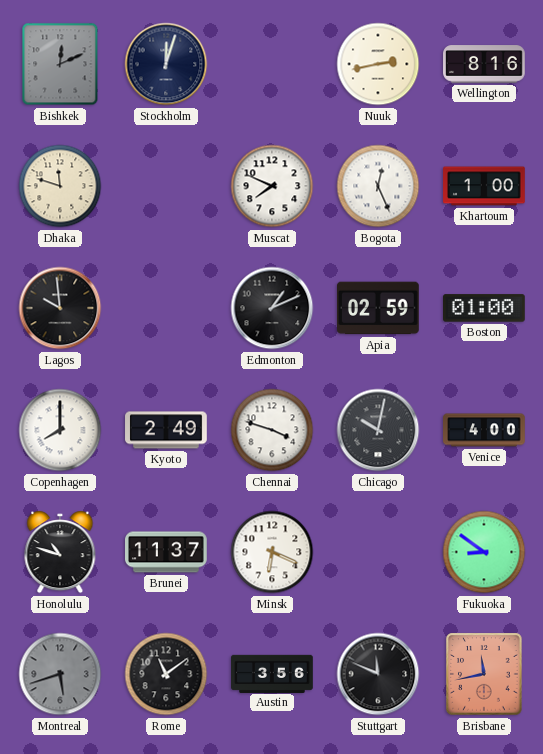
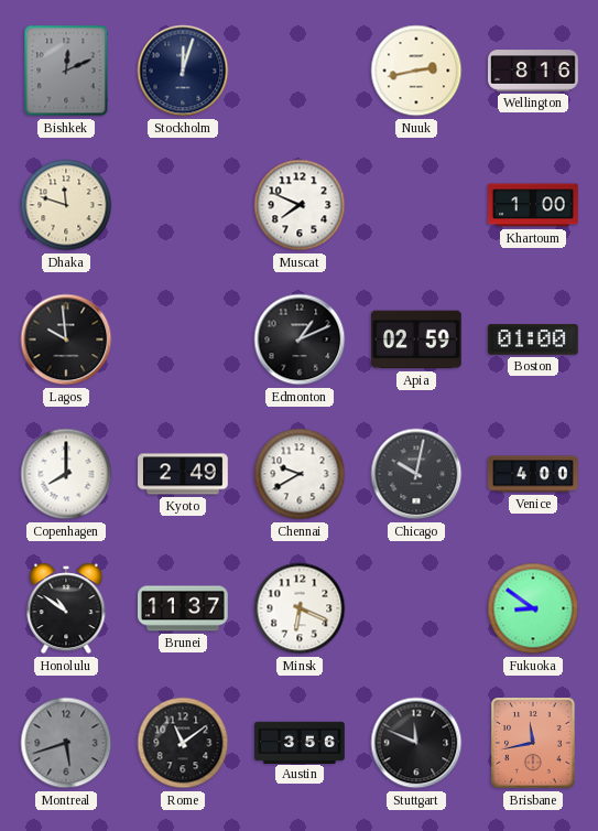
Bogota: 12:26 -> none
Chennai: 3:48 -> 9:40
Honolulu: 10:48 -> 10:51
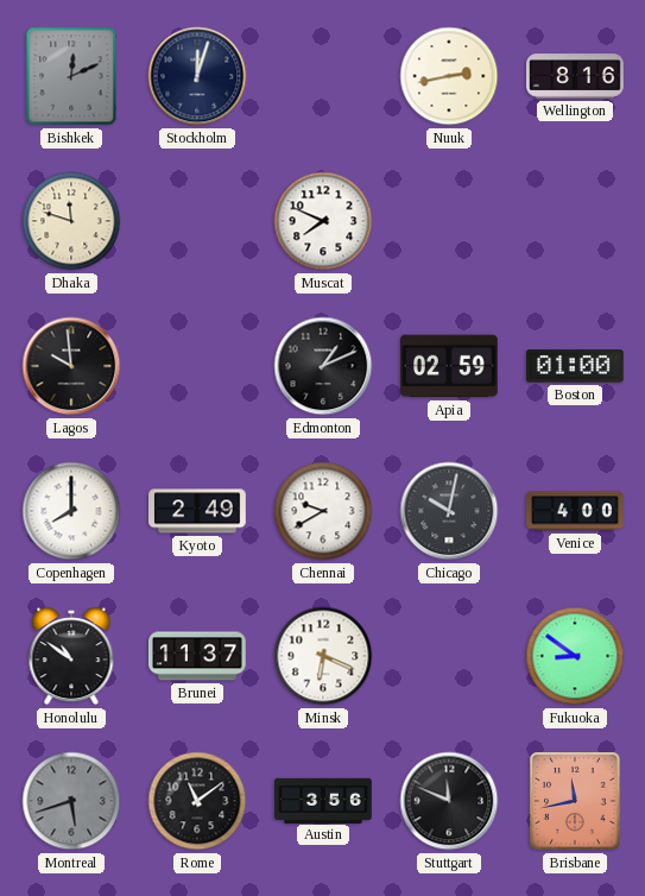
Khartoum: 1:00 -> none
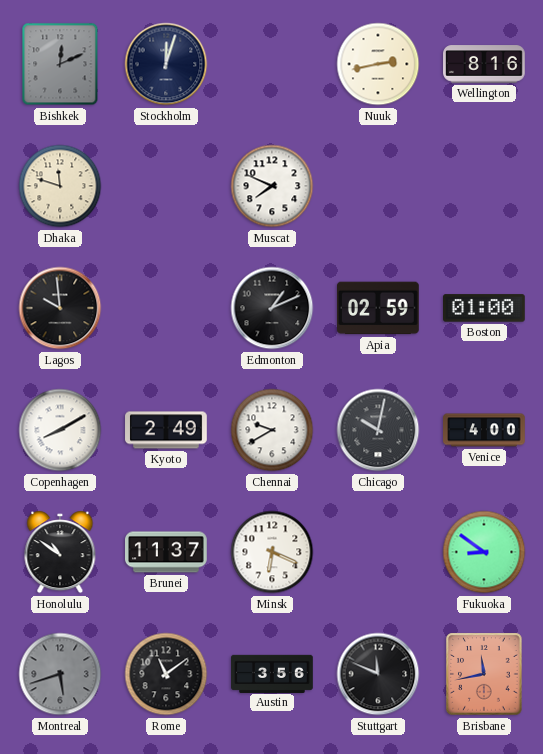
Copenhagen: 8:00 -> 8:10
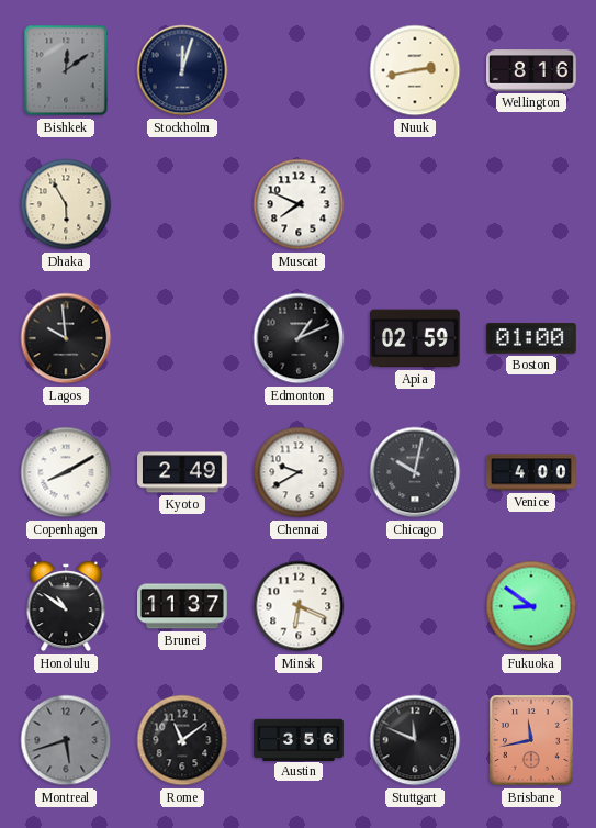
Bishkek: 12:11 -> 12:09
Dhaka: 11:48 -> 5:55
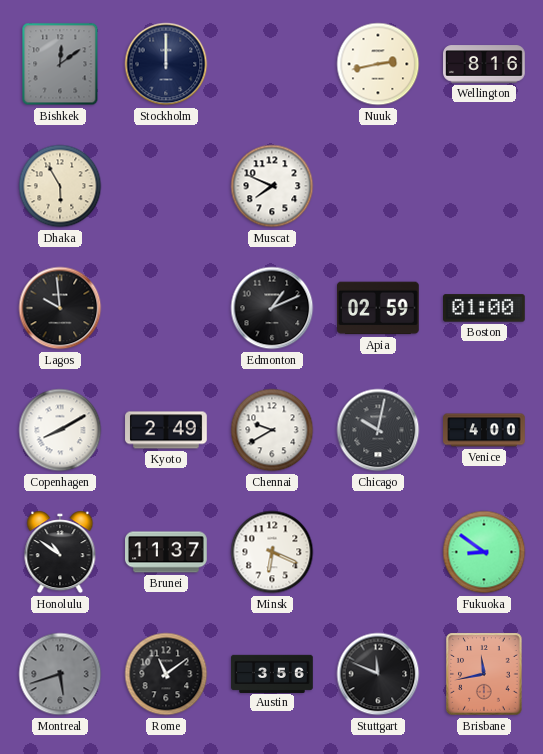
Stockholm: 12:03 -> 12:00
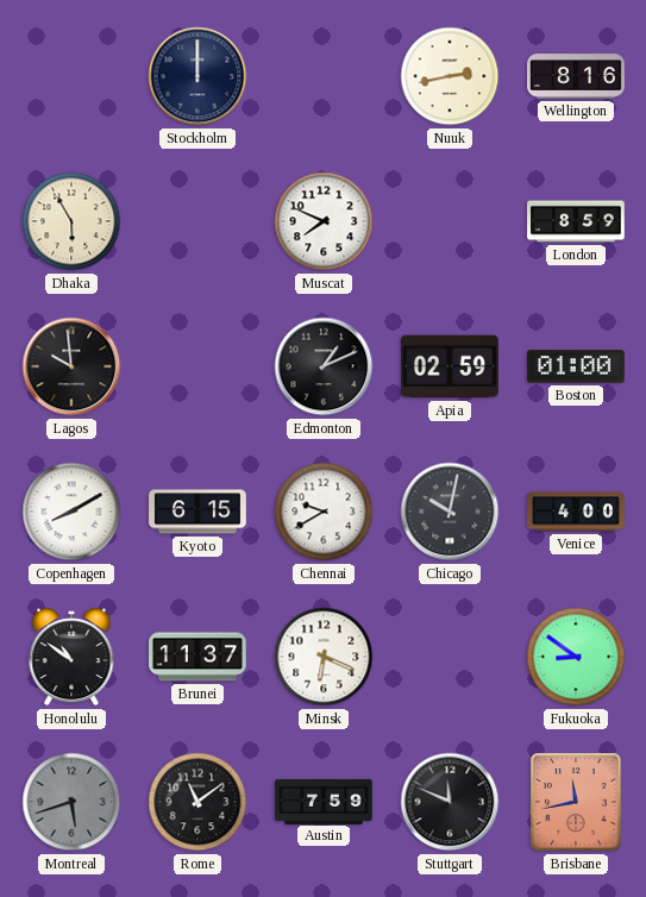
Bishkek: 12:09 -> none
London: none -> 8:59
Kyoto: 2:49 -> 6:15
Austin: 3:56 -> 7:59
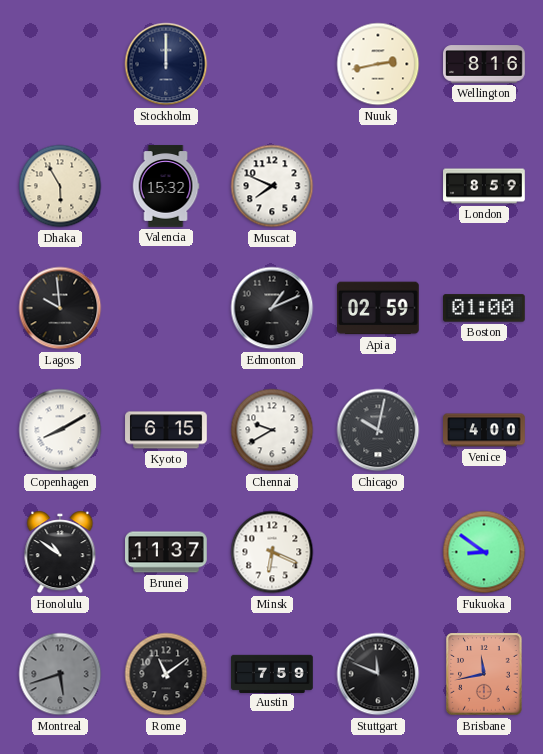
Valencia: none -> 15:32
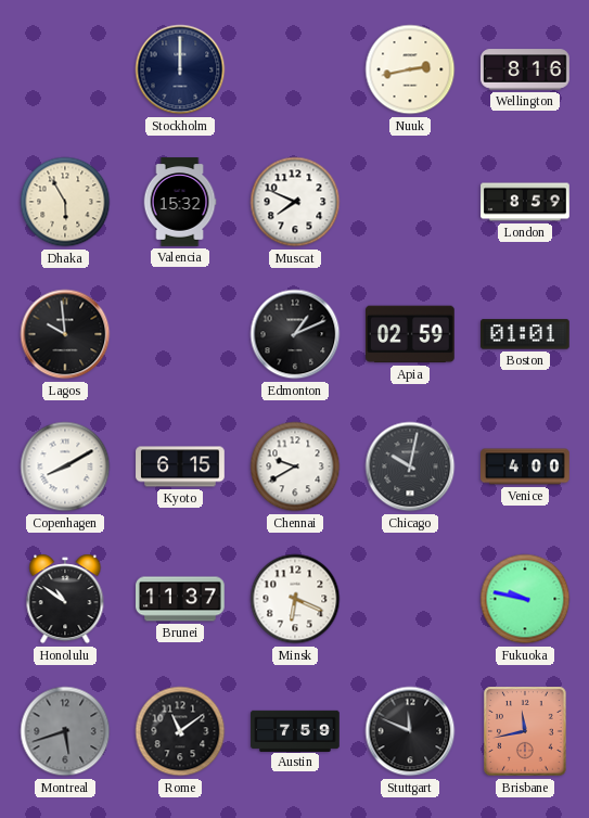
Boston: 01:00 -> 01:01
Fukuoka: 8:51 -> 9:47
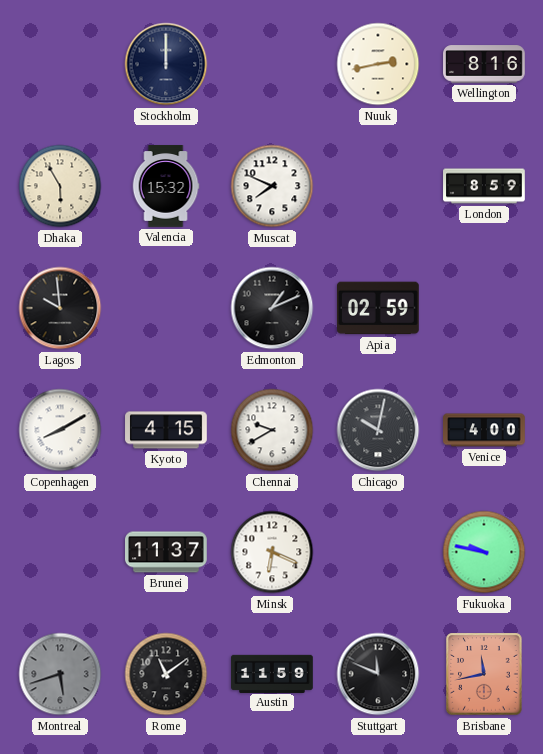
Boston: 01:01 -> none
Kyoto: 6:15 -> 4:15
Honolulu: 10:51 -> none
Austin: 7:59 -> 11:59
